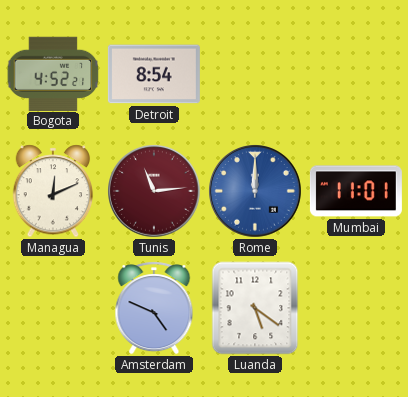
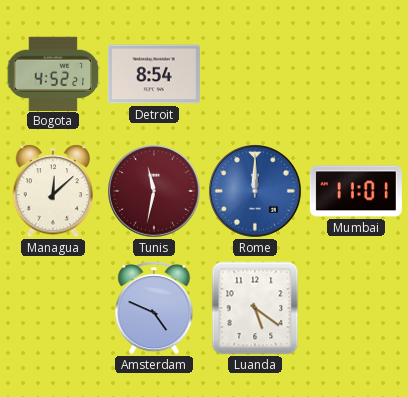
Managua: 12:11 -> 12:08
Tunis: 11:14 -> 11:32
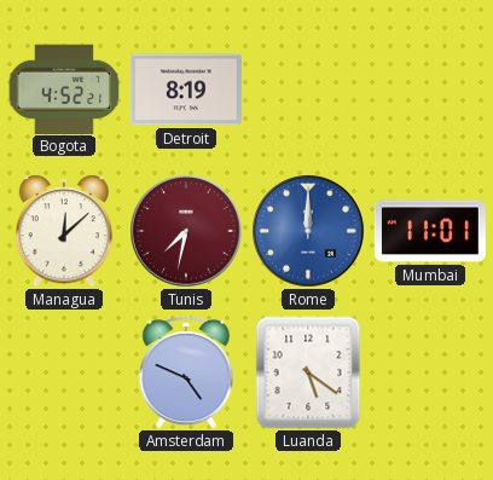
Detroit: 8:54 -> 8:19
Tunis: 11:32 -> 7:32
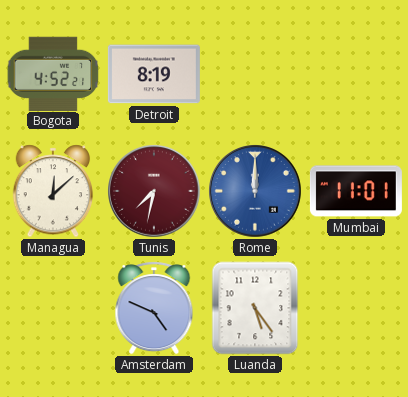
Luanda: 5:21 -> 5:24
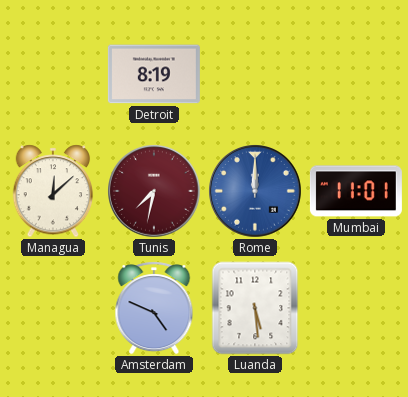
Bogota: 4:52 -> none
Luanda: 5:24 -> 5:29
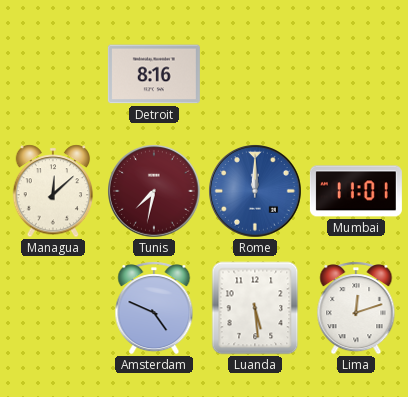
Detroit: 8:19 -> 8:16
Lima: none -> 12:12
